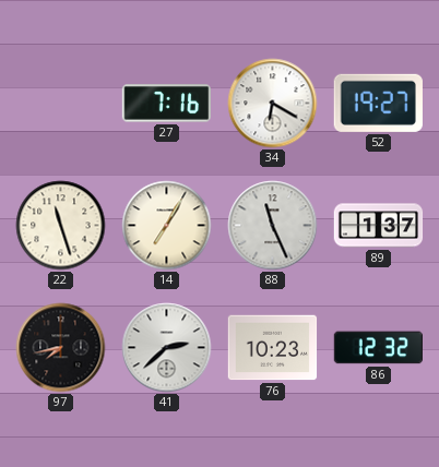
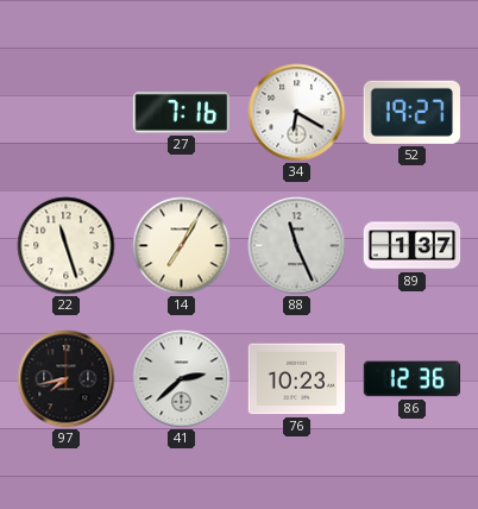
86: 12:32 -> 12:36
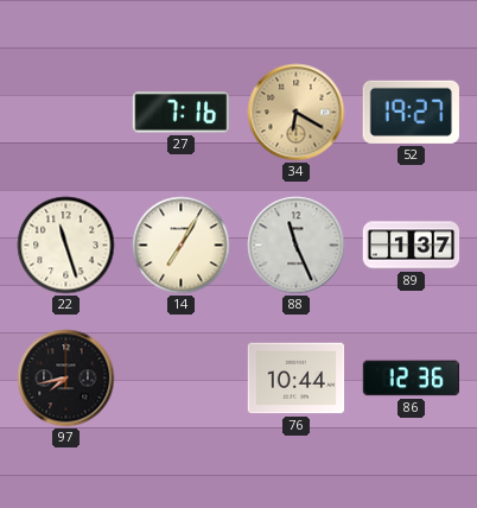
34 dial: white -> champagne
41: 2:38 -> none
76: 10:23 -> 10:44
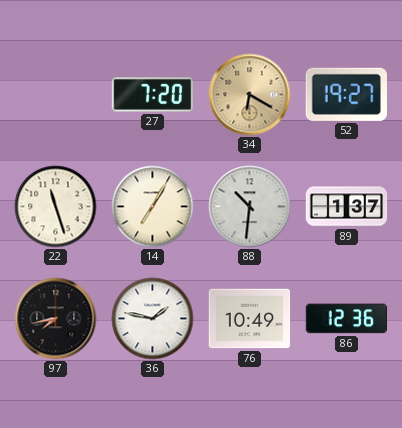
27: 7:16 -> 7:20
88: 11:26 -> 10:31
36: none -> 1:47
76: 10:44 -> 10:49
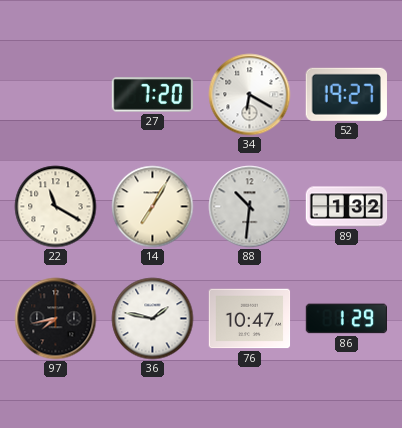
34 dial: champagne -> white
22: 11:27 -> 11:20
89: 1:37 -> 1:32
76: 10:49 -> 10:47
86: 12:36 -> 1:29
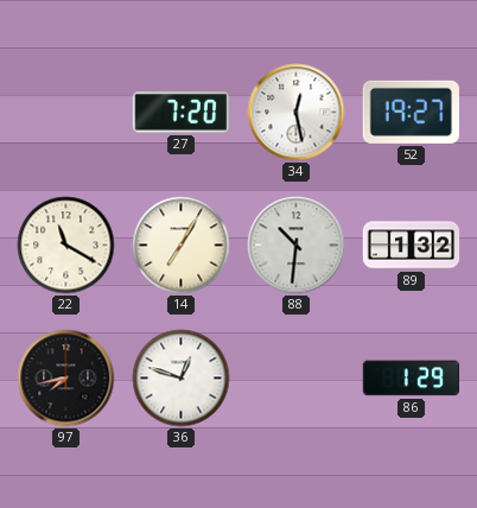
34: 6:20 -> 12:28
36: 1:47 -> 12:48
76: 10:47 -> none
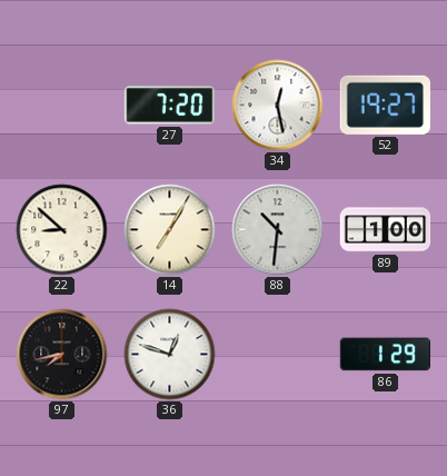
22: 11:20 -> 8:52
89: 1:32 -> 1:00
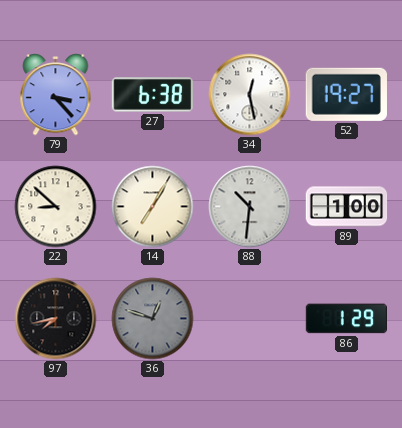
79: none -> 3:23
27: 7:20 -> 6:38
36 dial: white -> grey
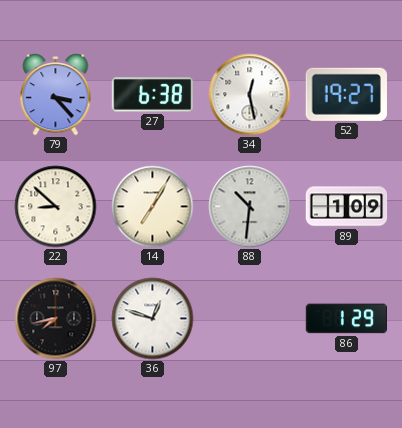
89: 1:00 -> 1:09
36 dial: grey -> white
